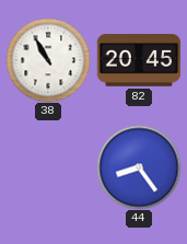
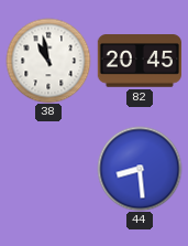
38: 10:55 -> 10:58
44: 8:24 -> 8:29
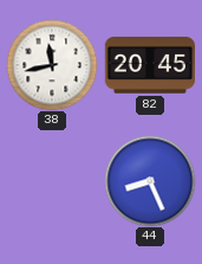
38: 10:58 -> 11:43
44: 8:29 -> 8:26
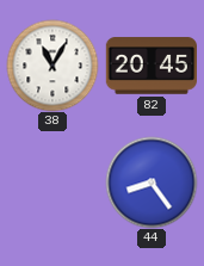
38: 11:43 -> 11:05
44: 8:26 -> 8:24
